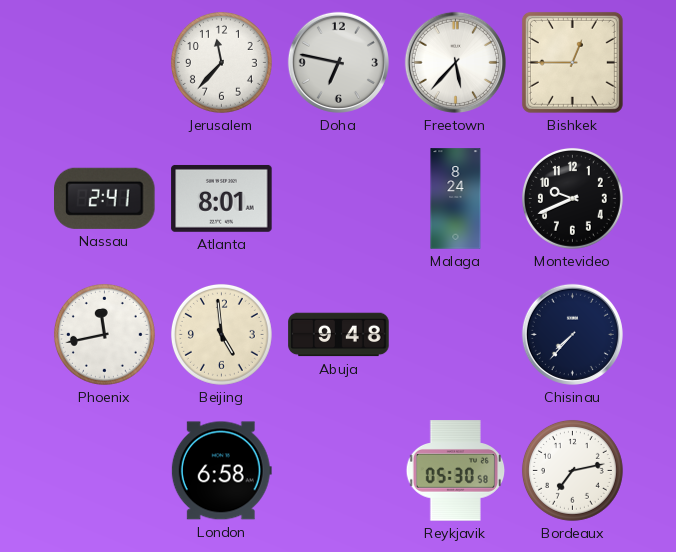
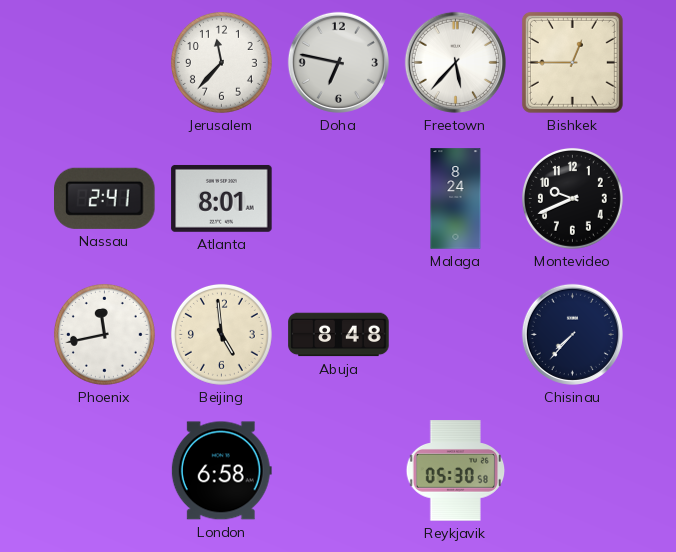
Abuja: 9:48 -> 8:48
Bordeaux: 7:13 -> none
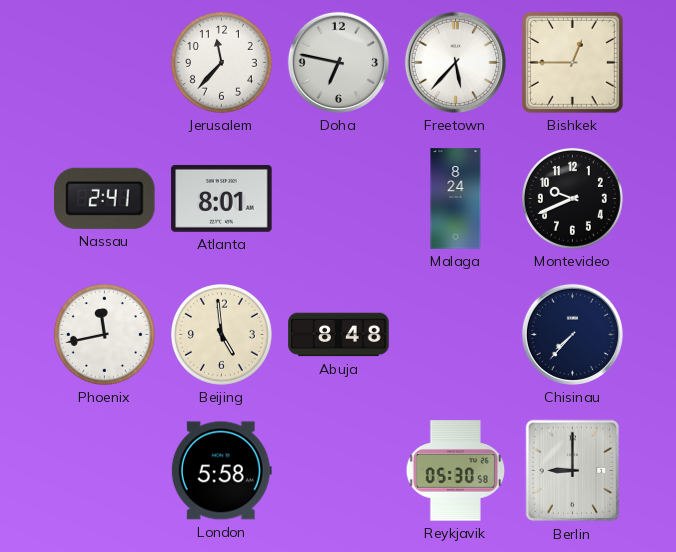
London: 6:58 -> 5:58
Berlin: none -> 9:00
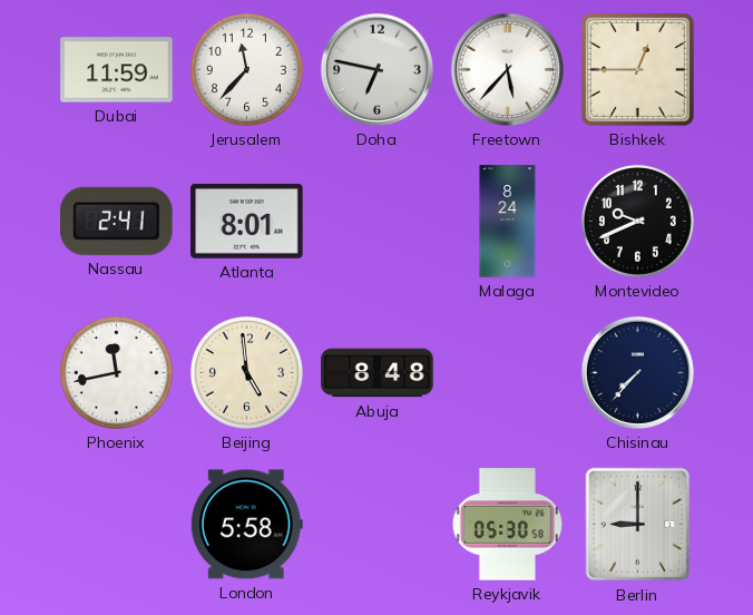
Dubai: none -> 11:59
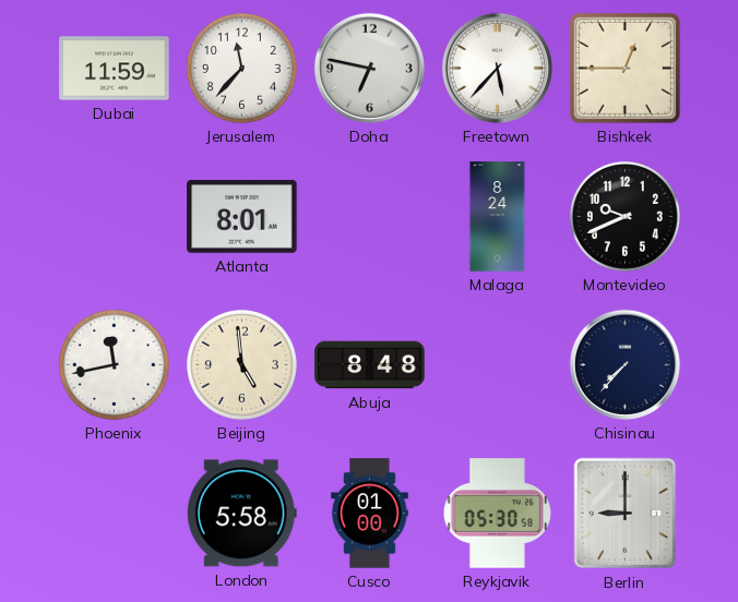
Nassau: 2:41 -> none
Cusco: none -> 01:00
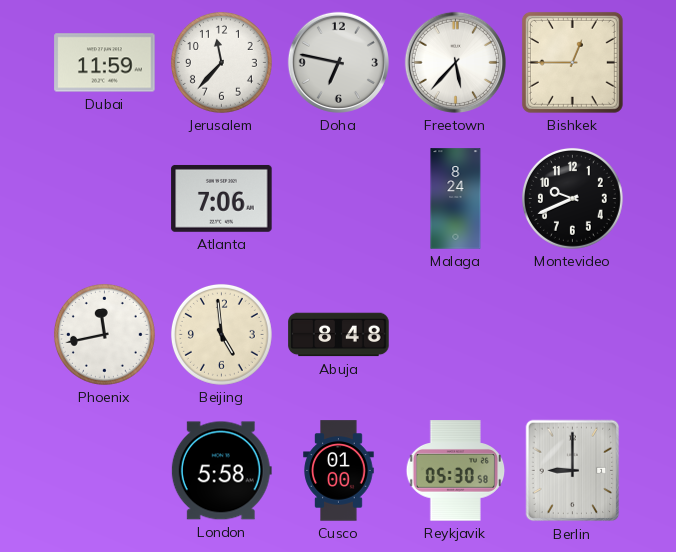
Atlanta: 8:01 -> 7:06
Chisinau: 7:37 -> none
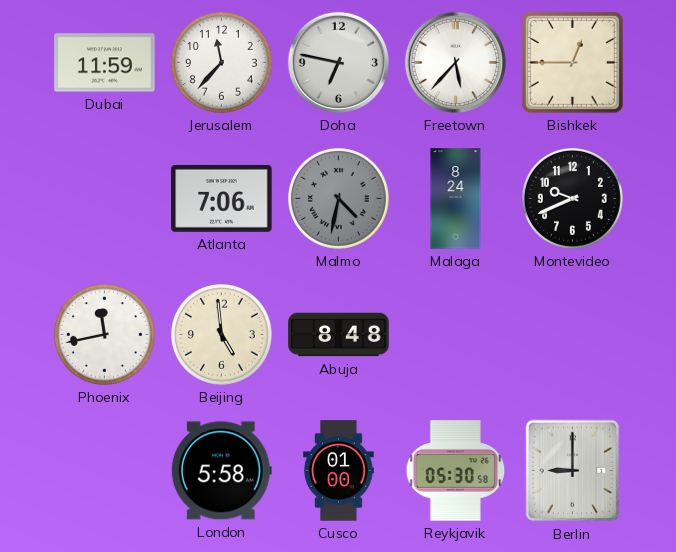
Malmo: none -> 4:32
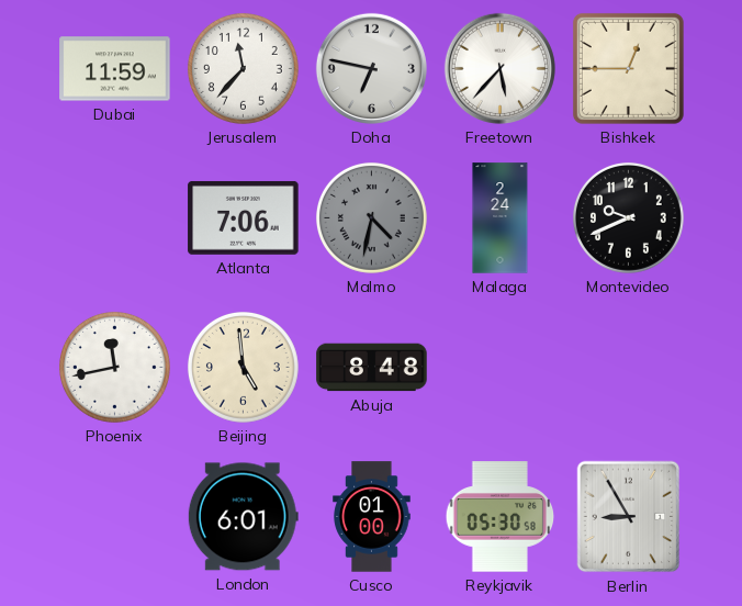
Malaga: 8:24 -> 2:24
London: 5:58 -> 6:01
Berlin: 9:00 -> 8:55
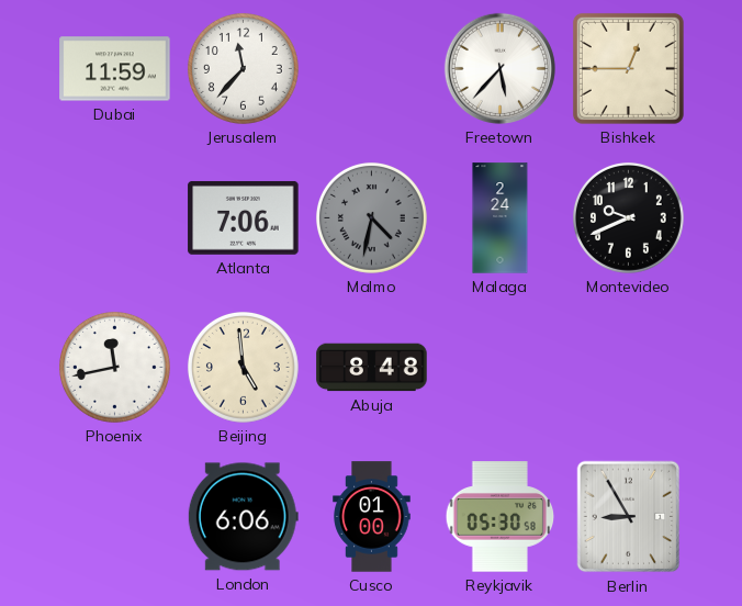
Doha: 6:47 -> none
London: 6:01 -> 6:06
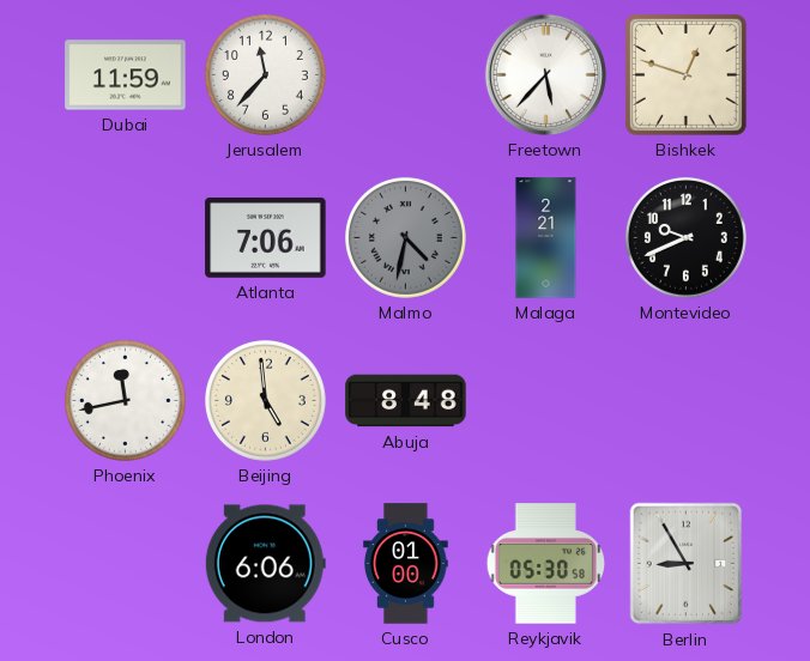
Bishkek: 12:45 -> 12:48
Malaga: 2:24 -> 2:21
